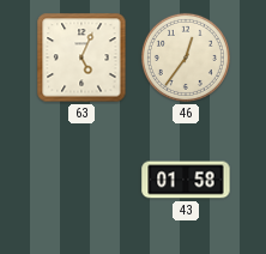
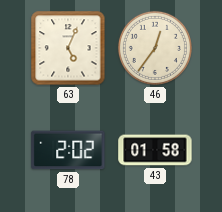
78: none -> 2:02
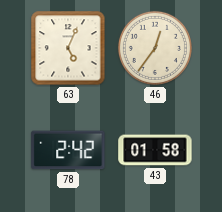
78: 2:02 -> 2:42
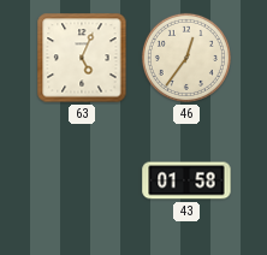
78: 2:42 -> none
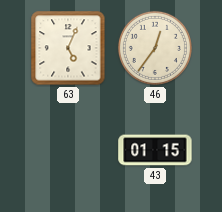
43: 01:58 -> 01:15
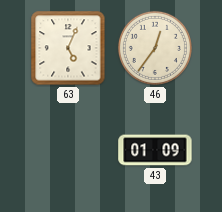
43: 01:15 -> 01:09
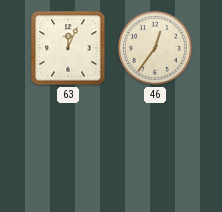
63: 5:04 -> 12:04
43: 01:09 -> none
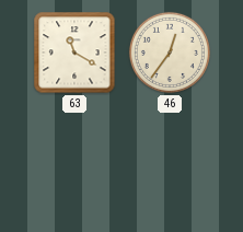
63: 12:04 -> 11:20
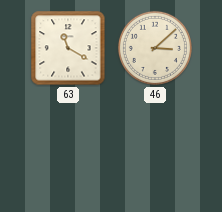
46: 12:36 -> 3:08
